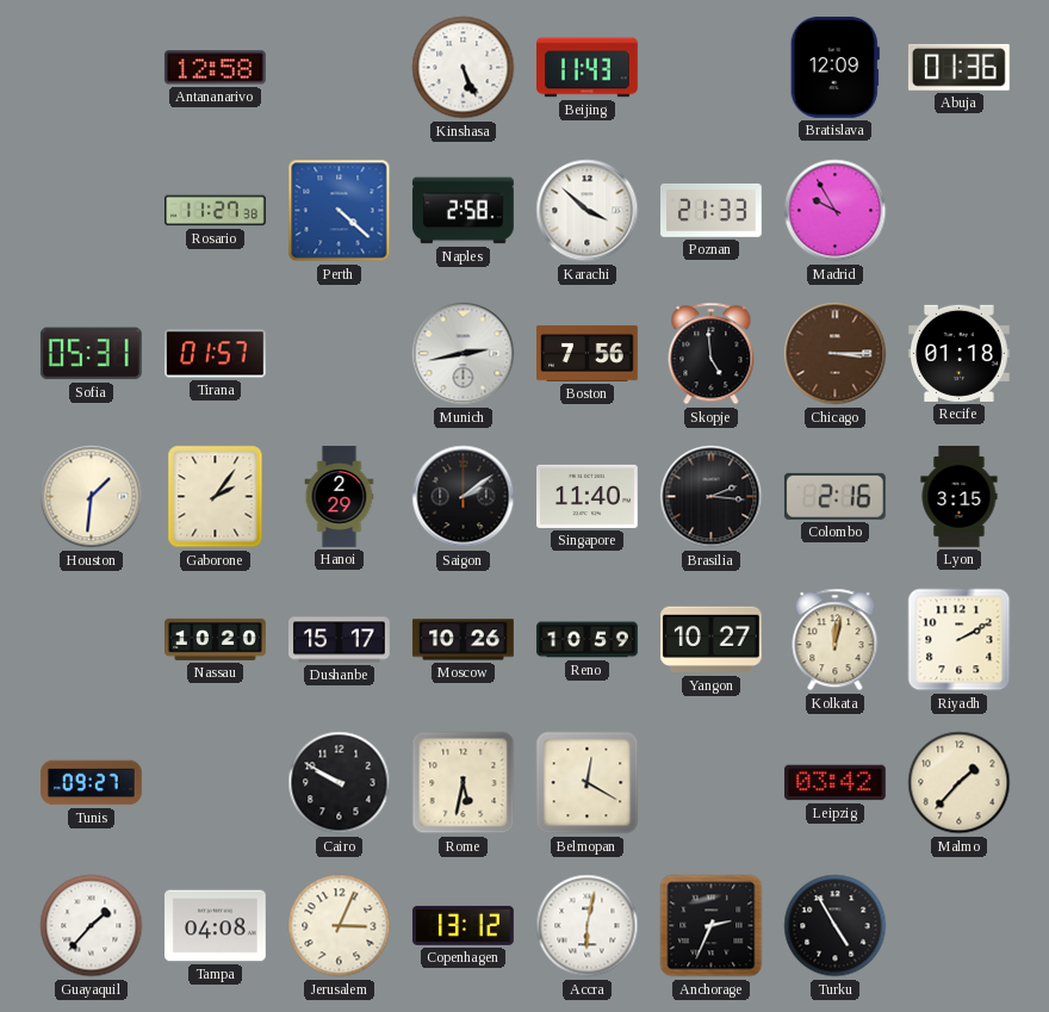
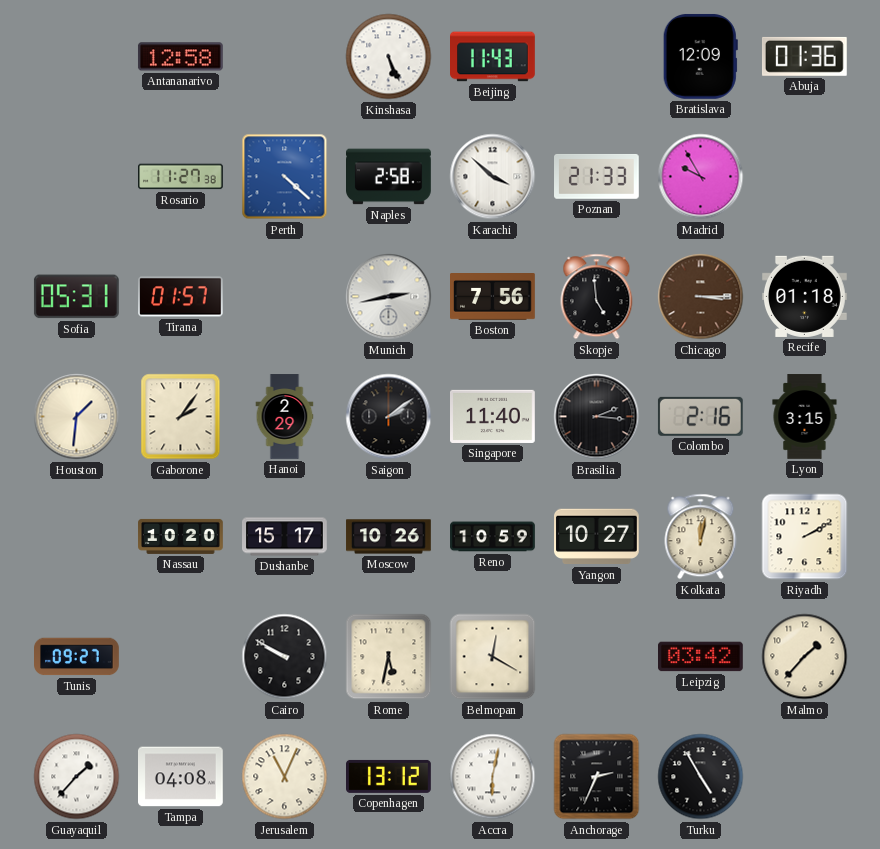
Jerusalem: 3:04 -> 11:04
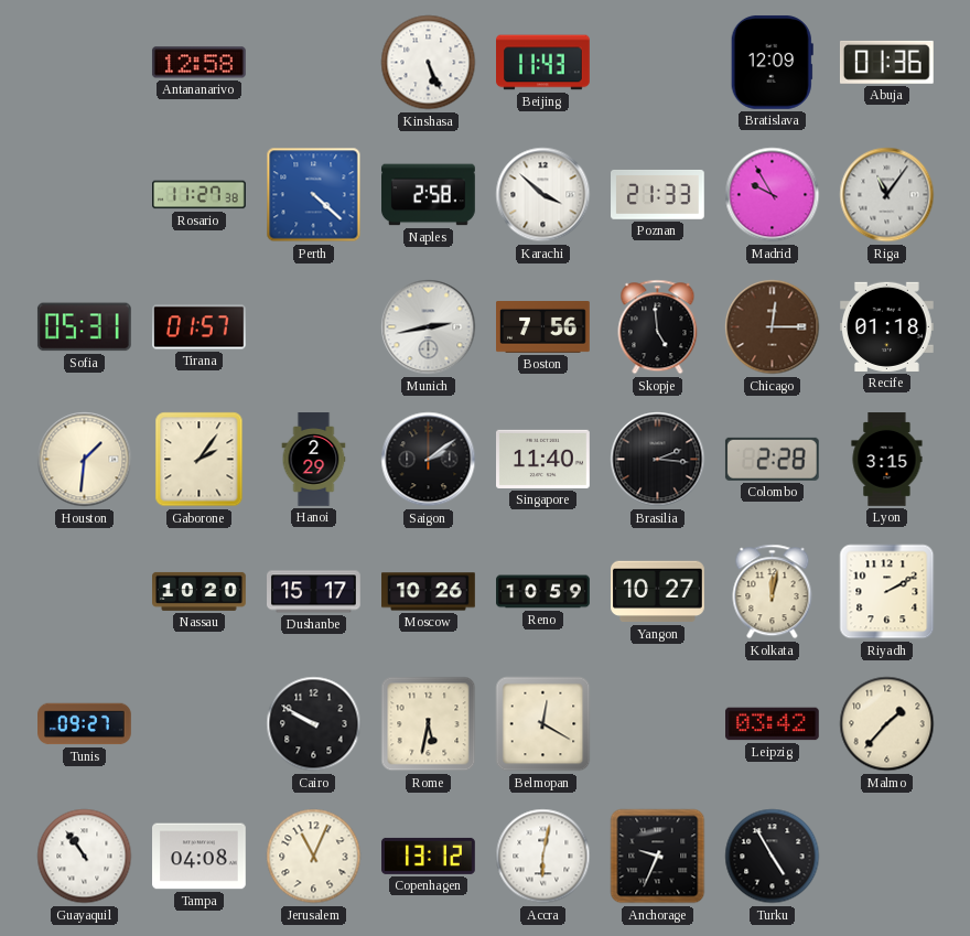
Riga: none -> 11:06
Chicago: 3:15 -> 12:15
Colombo: 2:16 -> 2:28
Guayaquil: 1:37 -> 10:54
Anchorage: 2:34 -> 9:34
